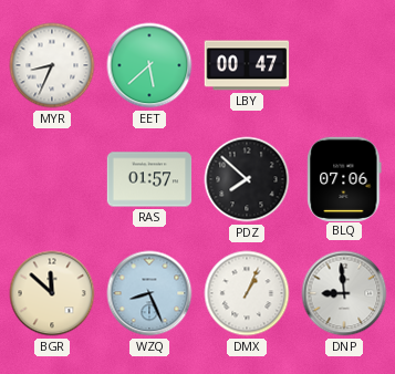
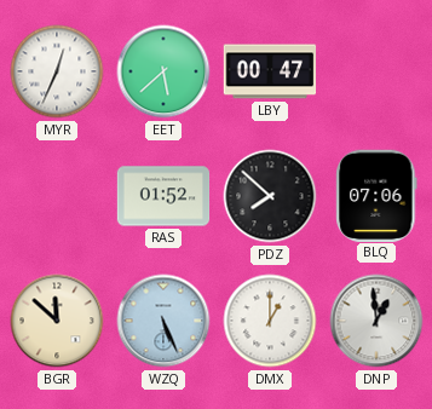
MYR: 8:34 -> 12:34
RAS: 01:57 -> 01:52
WZQ: 8:26 -> 5:26
DMX: 1:04 -> 1:00
DNP: 8:59 -> 12:59
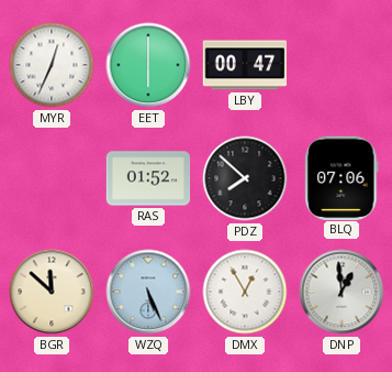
EET: 5:38 -> 6:00
DMX: 1:00 -> 12:55
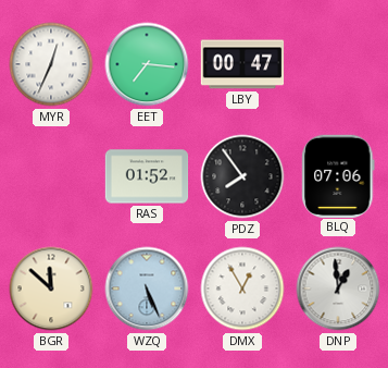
EET: 6:00 -> 7:16
PDZ: 7:52 -> 7:54
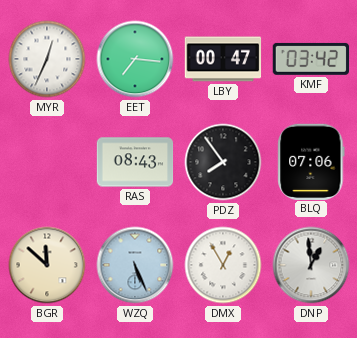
KMF: none -> 03:42
RAS: 01:52 -> 08:43
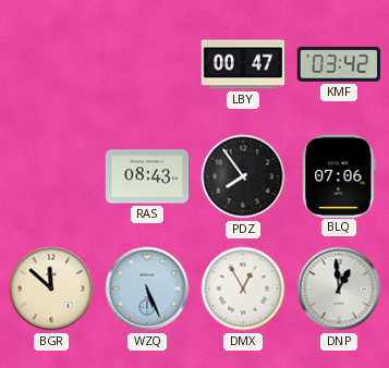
MYR: 12:34 -> none
EET: 7:16 -> none
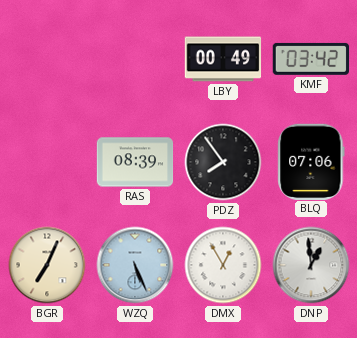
LBY: 00:47 -> 00:49
RAS: 08:43 -> 08:39
BGR: 11:52 -> 7:04
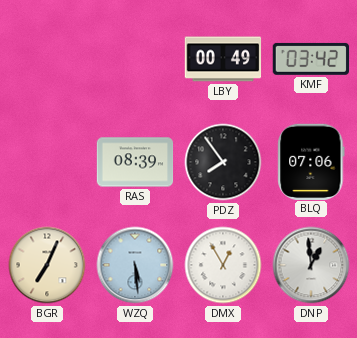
WZQ: 5:26 -> 5:29
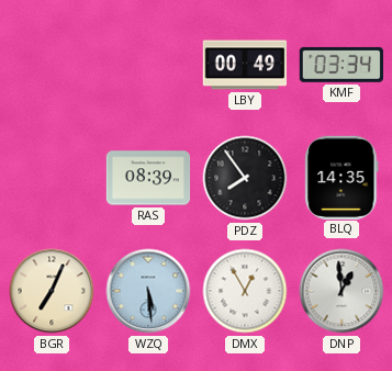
KMF: 03:42 -> 03:34
BLQ: 07:06 -> 14:35
